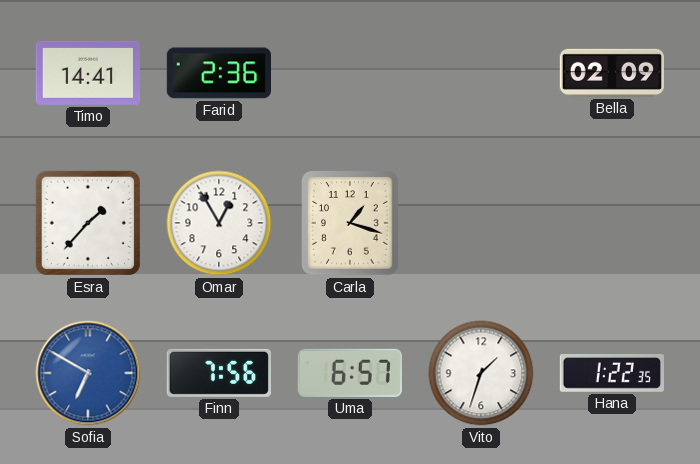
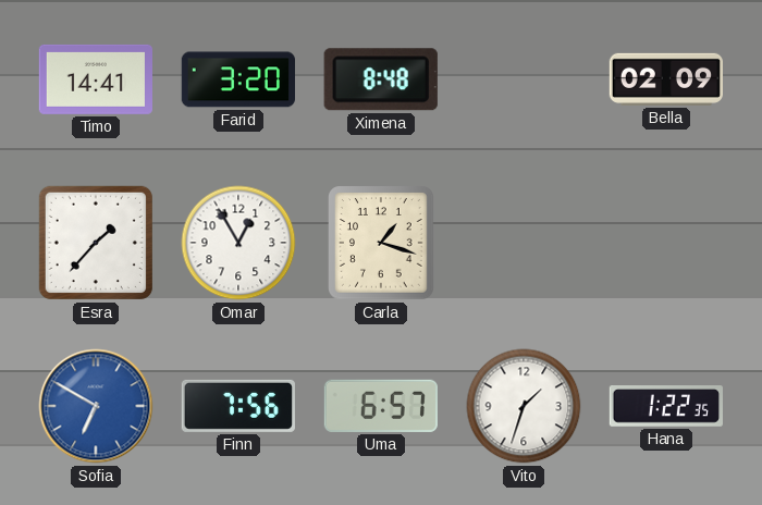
Farid: 2:36 -> 3:20
Ximena: none -> 8:48
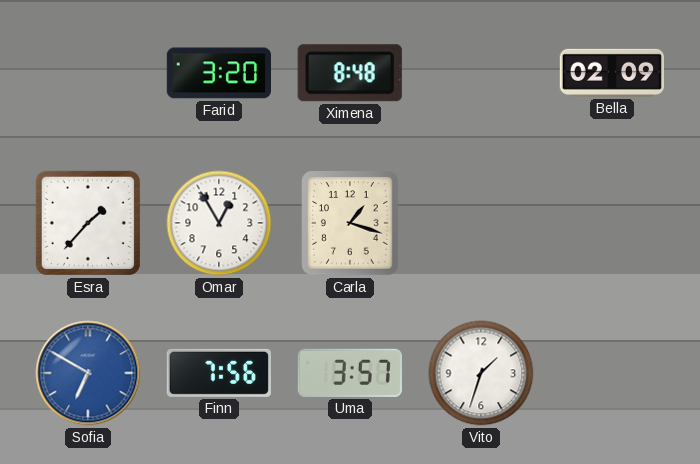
Timo: 14:41 -> none
Uma: 6:57 -> 3:57
Hana: 1:22 -> none
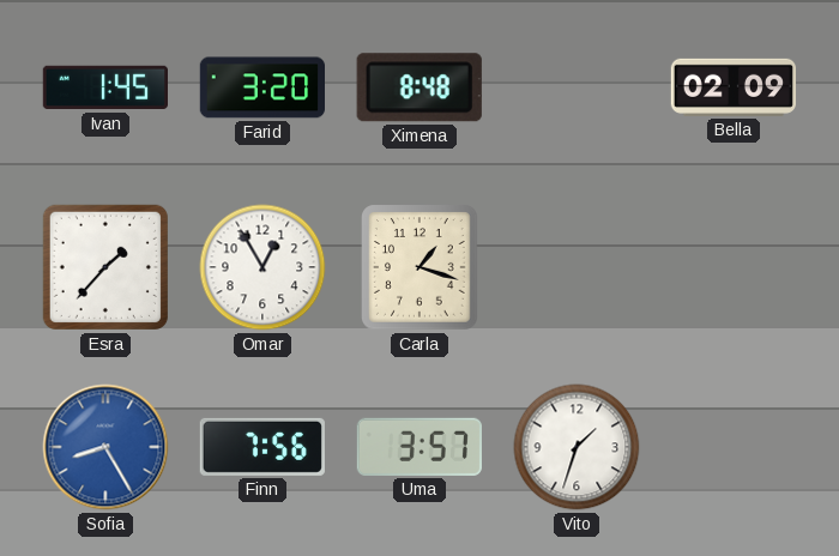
Ivan: none -> 1:45
Sofia: 6:50 -> 8:25
